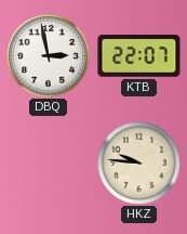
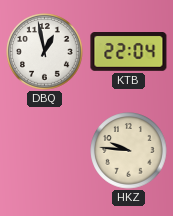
DBQ: 2:58 -> 12:58
KTB: 22:07 -> 22:04
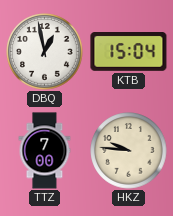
KTB: 22:04 -> 15:04
TTZ: none -> 7:00
